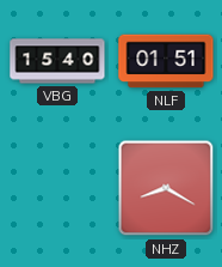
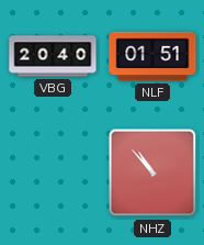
VBG: 15:40 -> 20:40
NHZ: 8:20 -> 10:53
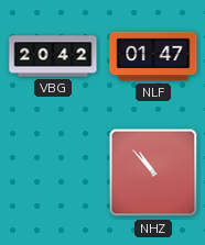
VBG: 20:40 -> 20:42
NLF: 01:51 -> 01:47
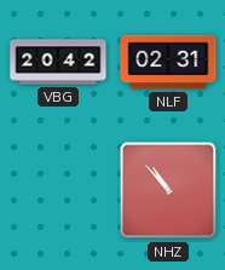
NLF: 01:47 -> 02:31
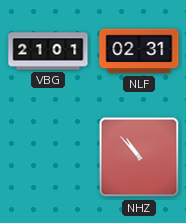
VBG: 20:42 -> 21:01
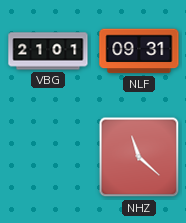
NLF: 02:31 -> 09:31
NHZ: 10:53 -> 11:22
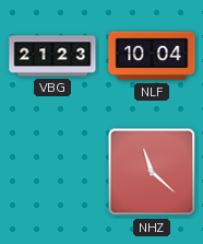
VBG: 21:01 -> 21:23
NLF: 09:31 -> 10:04
